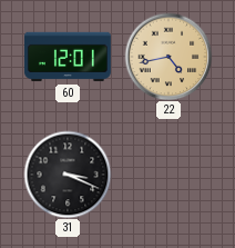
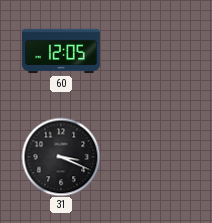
60: 12:01 -> 12:05
22: 4:43 -> none
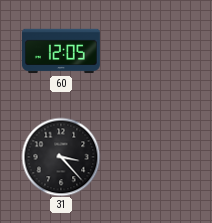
31: 3:19 -> 3:23
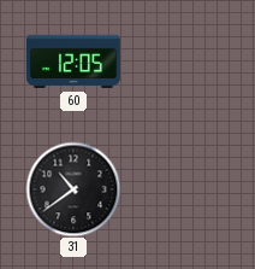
31: 3:23 -> 10:39
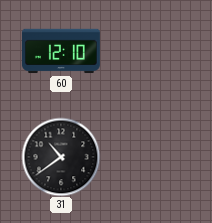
60: 12:05 -> 12:10
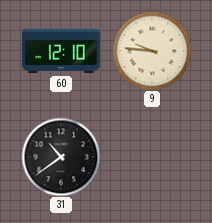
9: none -> 9:46
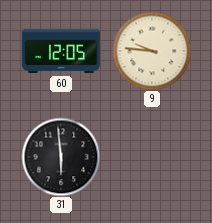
60: 12:10 -> 12:05
31: 10:39 -> 5:59
